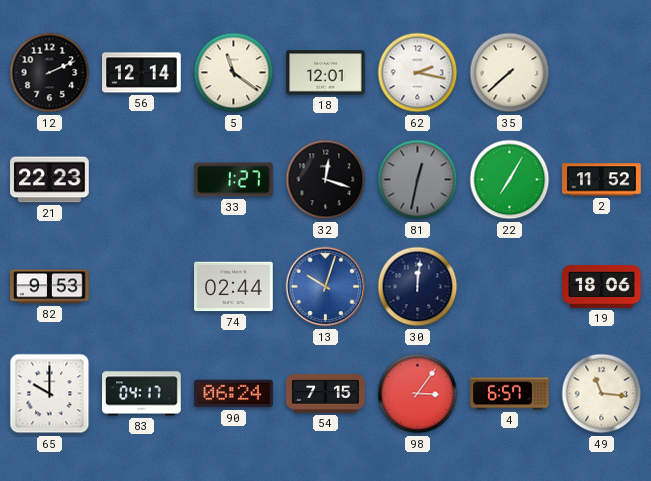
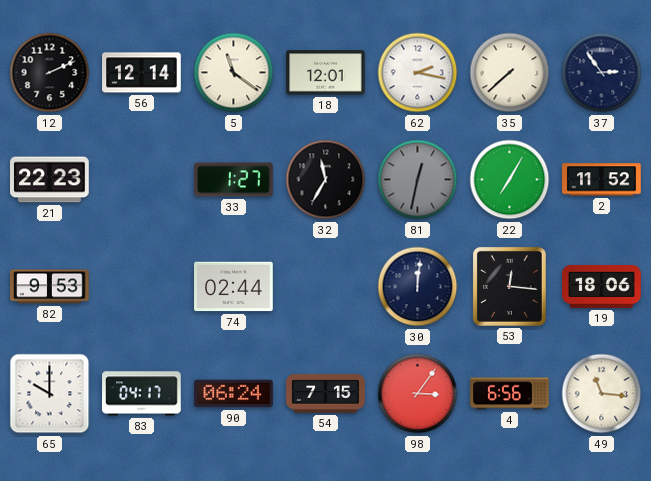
37: none -> 2:54
32: 12:18 -> 11:35
13: 10:03 -> none
53: none -> 12:16
4: 6:57 -> 6:56
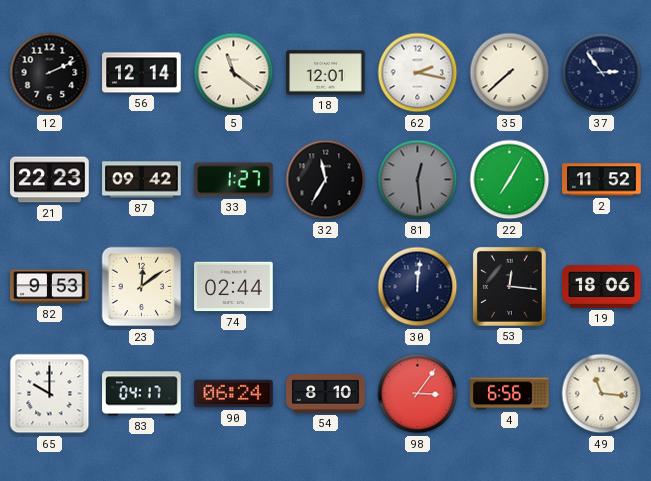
87: none -> 09:42
81: 12:32 -> 12:29
23: none -> 12:09
54: 7:15 -> 8:10
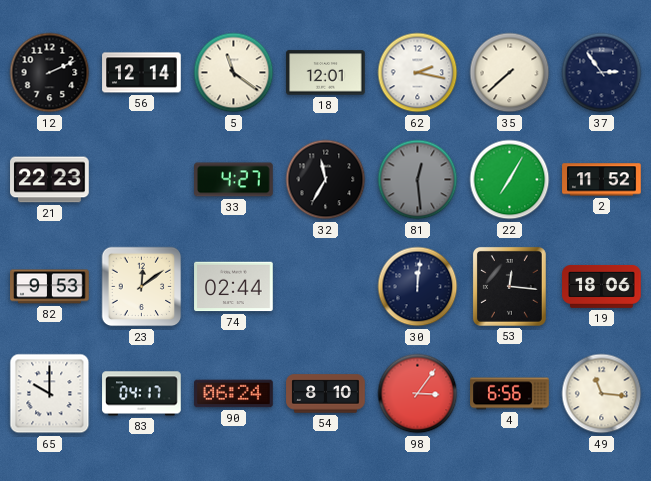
87: 09:42 -> none
33: 1:27 -> 4:27
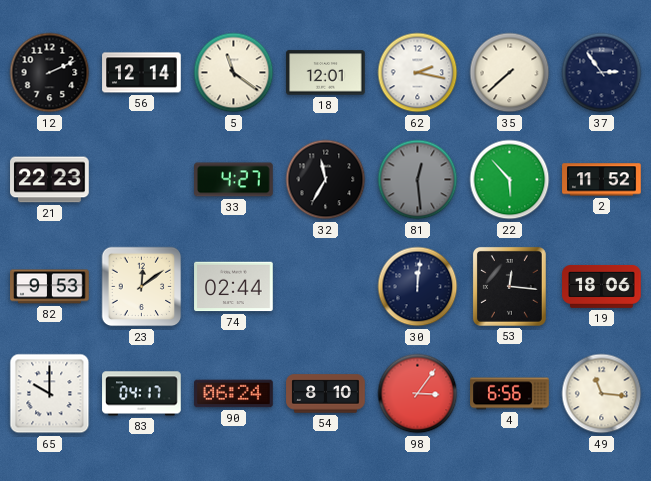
22: 7:05 -> 5:53
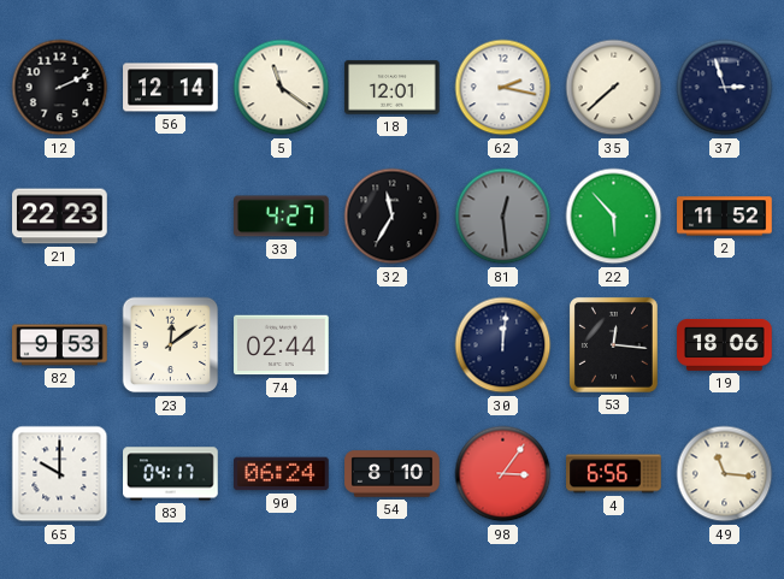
37: 2:54 -> 2:57
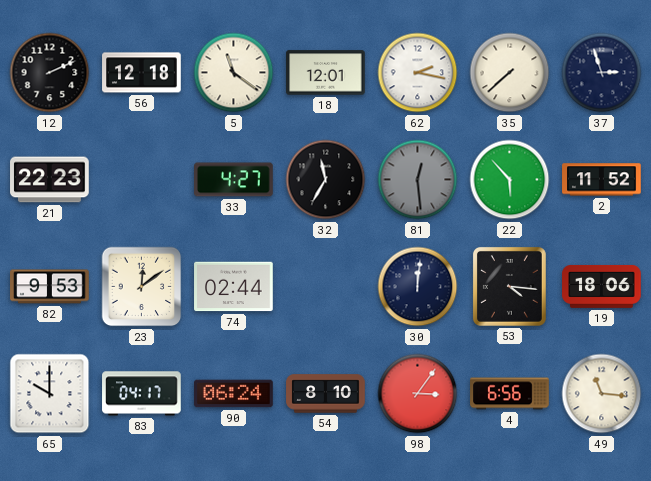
56: 12:14 -> 12:18
53: 12:16 -> 4:16
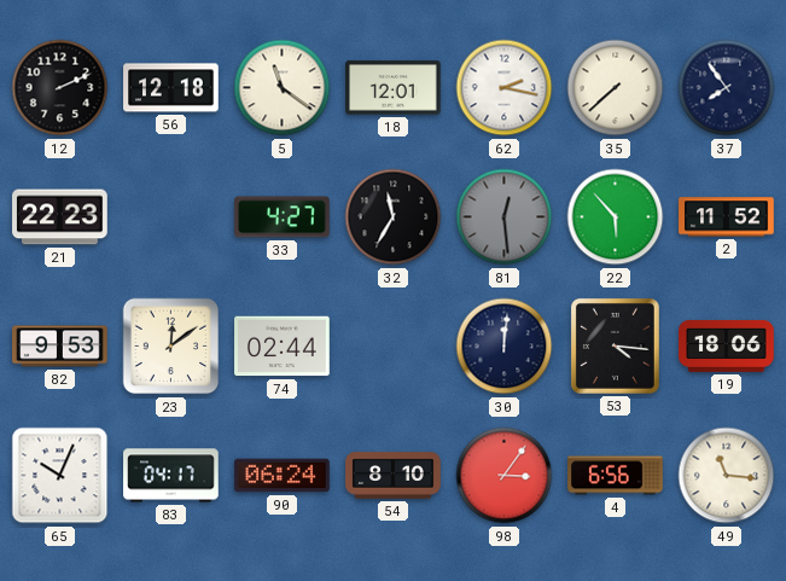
37: 2:57 -> 7:54
65: 10:00 -> 10:04
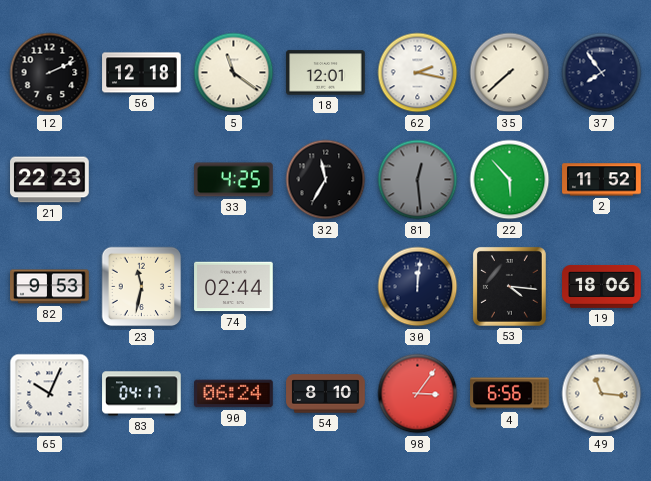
33: 4:27 -> 4:25
23: 12:09 -> 11:32
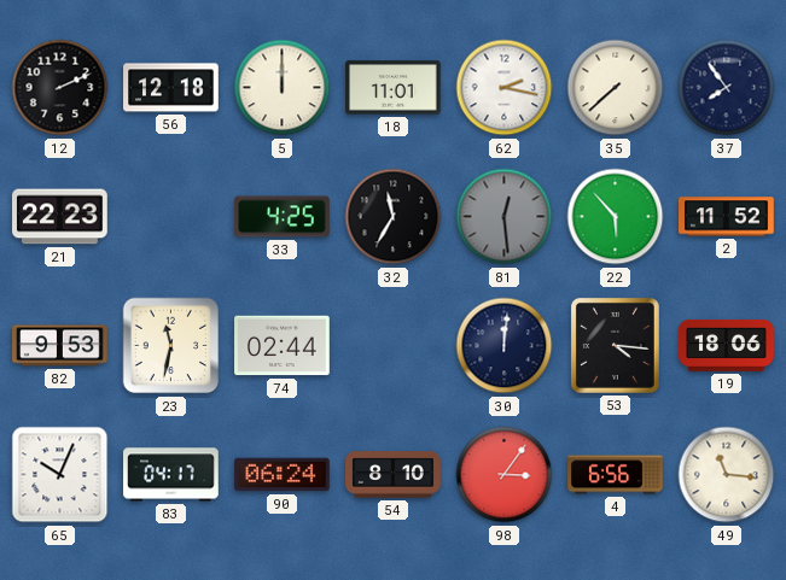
5: 11:21 -> 12:00
18: 12:01 -> 11:01
